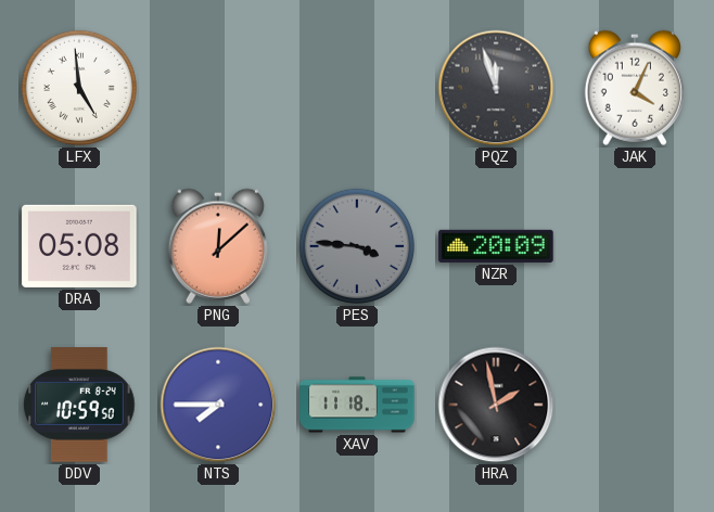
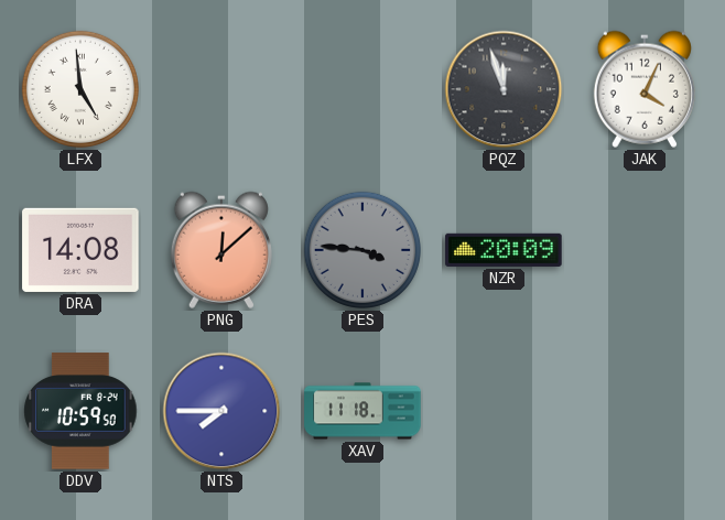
DRA: 05:08 -> 14:08
HRA: 1:58 -> none
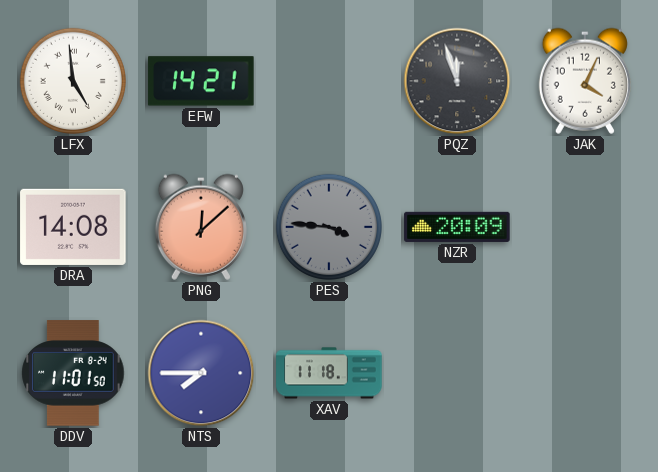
EFW: none -> 14:21
DDV: 10:59 -> 11:01
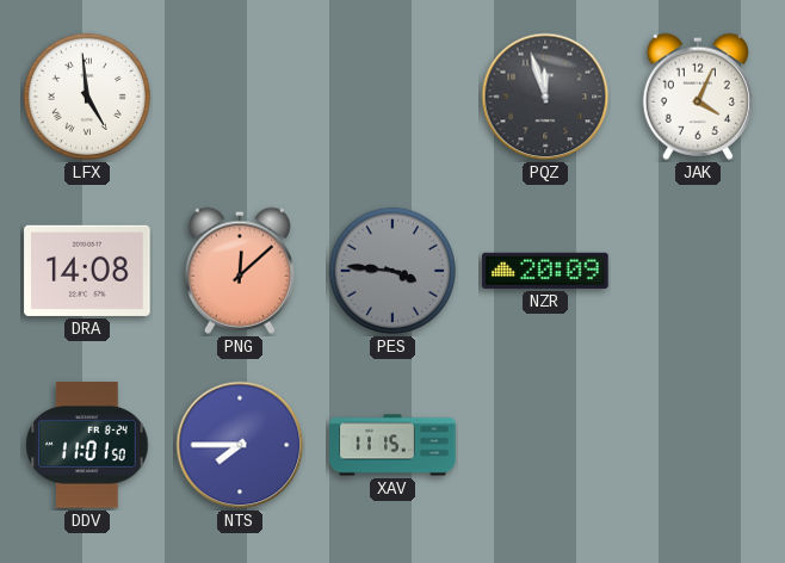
EFW: 14:21 -> none
XAV: 11:18 -> 11:15
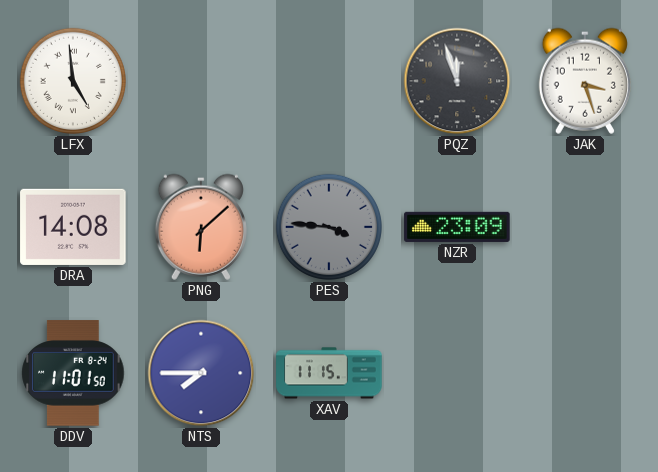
JAK: 4:04 -> 3:27
PNG: 12:08 -> 6:08
NZR: 20:09 -> 23:09
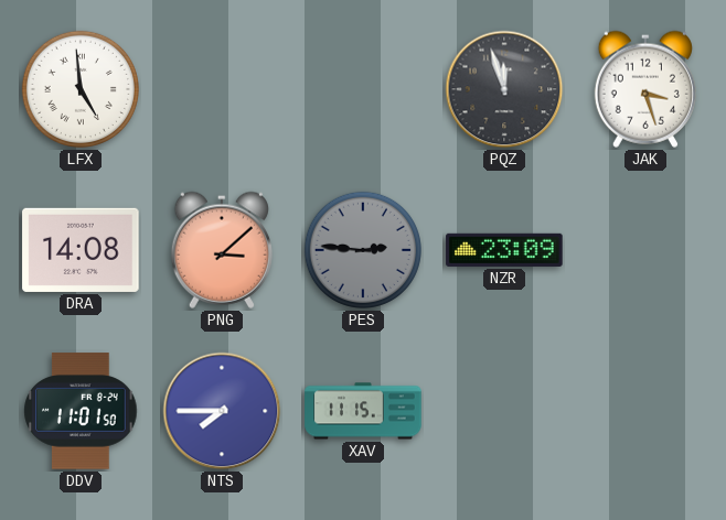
PNG: 6:08 -> 3:08
PES: 3:46 -> 2:46
